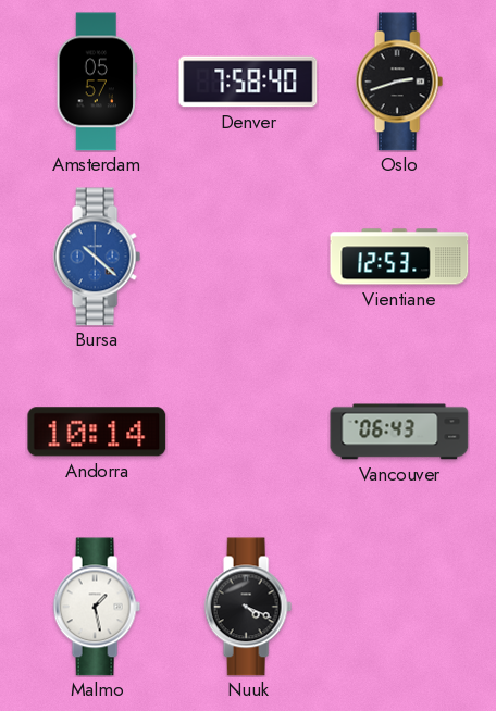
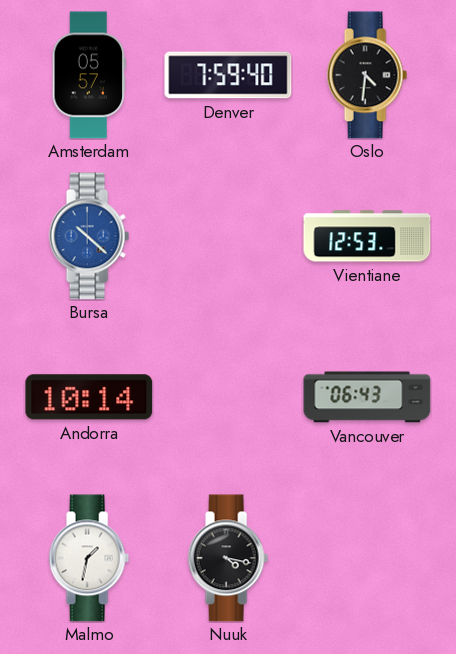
Denver: 7:58 -> 7:59
Oslo: 2:42 -> 4:31
Malmo: 1:28 -> 1:32
Nuuk: 4:19 -> 4:17
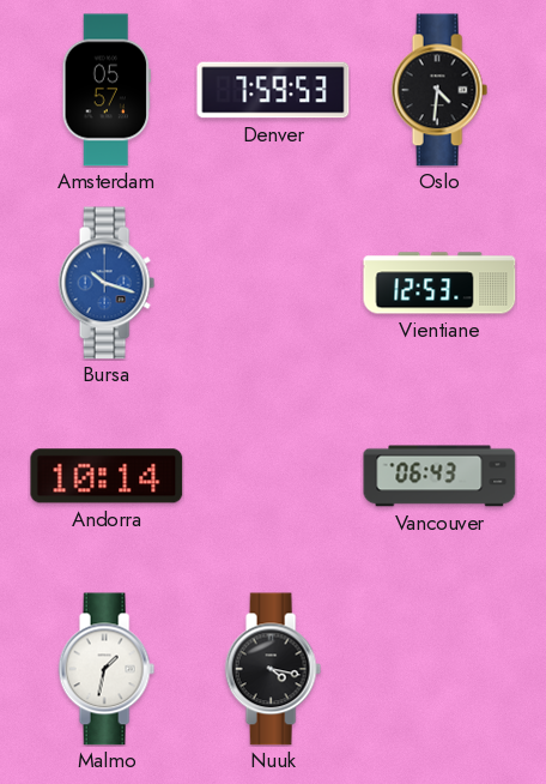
Denver: 7:59:40 -> 7:59:53
Bursa: 10:22 -> 10:18
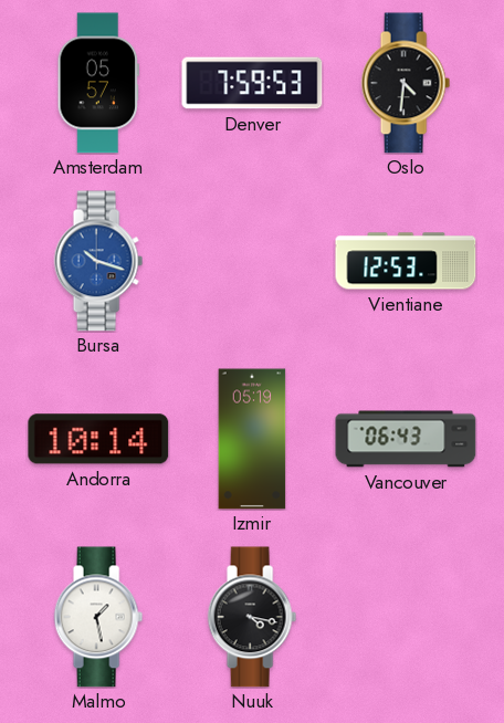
Izmir: none -> 05:19
Malmo: 1:32 -> 1:28
